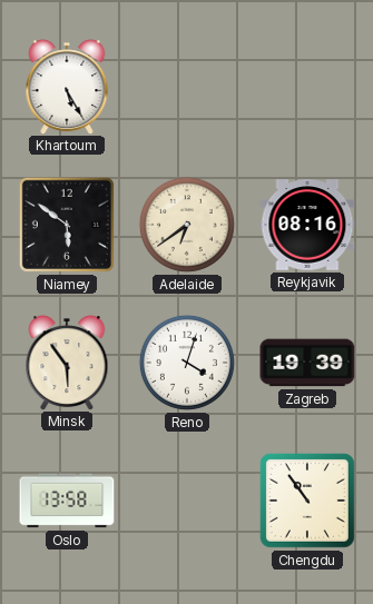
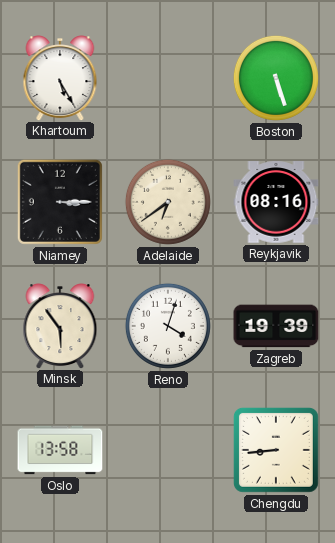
Boston: none -> 5:27
Niamey: 5:51 -> 3:15
Chengdu: 10:54 -> 8:44
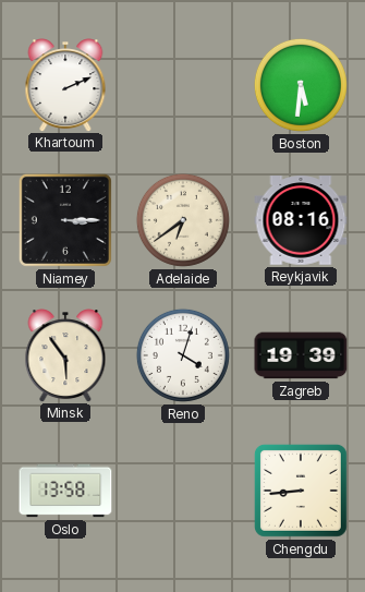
Khartoum: 5:25 -> 2:11
Boston: 5:27 -> 5:31
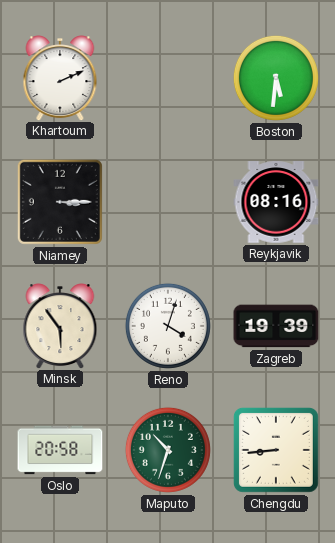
Adelaide: 6:39 -> none
Oslo: 13:58 -> 20:58
Maputo: none -> 10:33
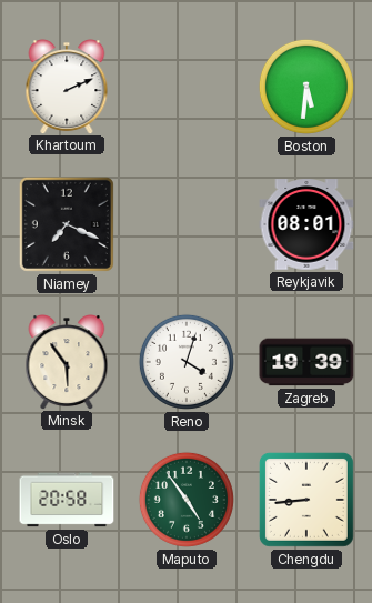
Niamey: 3:15 -> 7:19
Reykjavik: 08:16 -> 08:01
Maputo: 10:33 -> 4:54
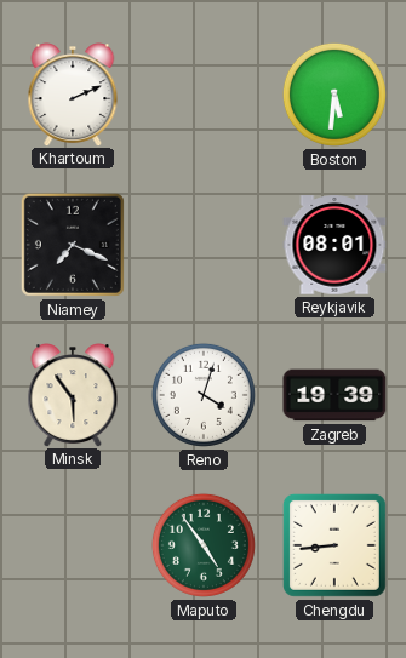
Oslo: 20:58 -> none
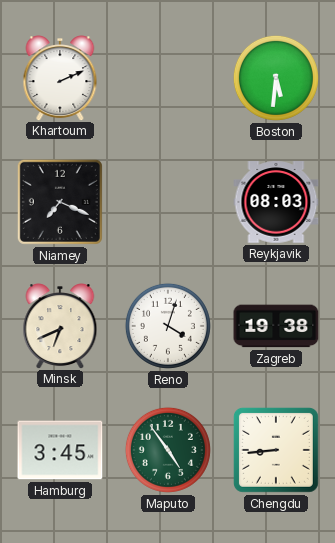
Reykjavik: 08:01 -> 08:03
Minsk: 5:54 -> 6:41
Zagreb: 19:39 -> 19:38
Hamburg: none -> 3:45
